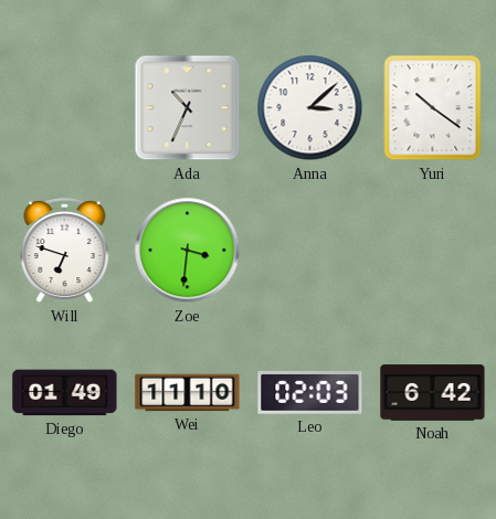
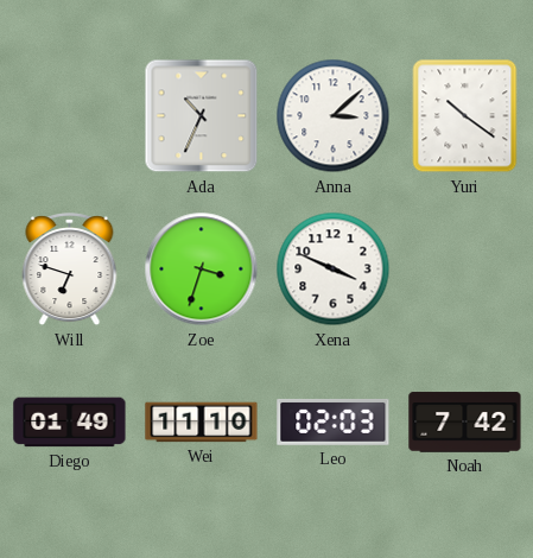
Zoe: 3:31 -> 3:33
Xena: none -> 3:49
Noah: 6:42 -> 7:42
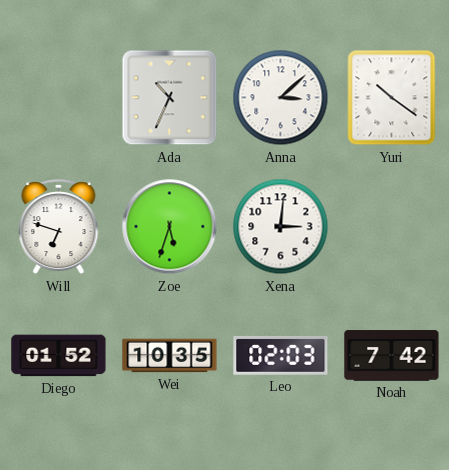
Zoe: 3:33 -> 5:33
Xena: 3:49 -> 3:01
Diego: 01:49 -> 01:52
Wei: 11:10 -> 10:35
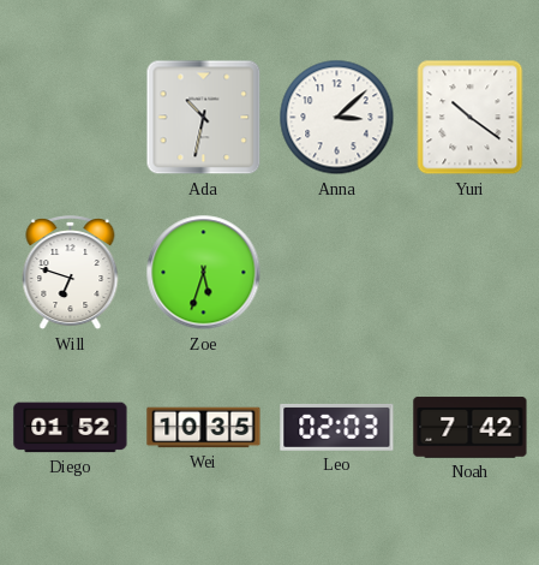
Ada: 10:34 -> 10:32
Xena: 3:01 -> none
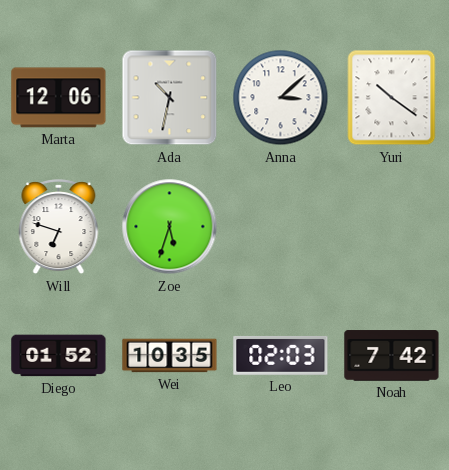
Marta: none -> 12:06
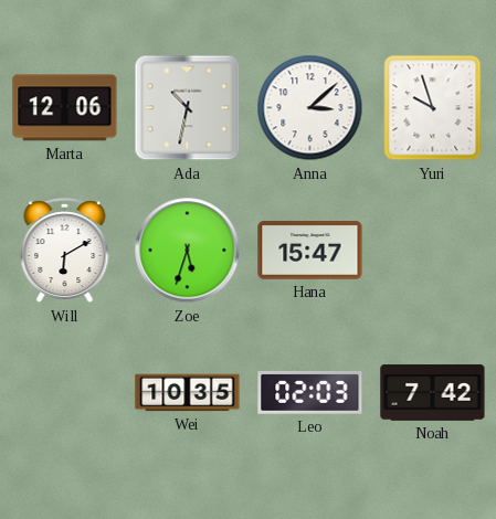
Yuri: 10:21 -> 9:57
Will: 6:48 -> 6:10
Hana: none -> 15:47
Diego: 01:52 -> none
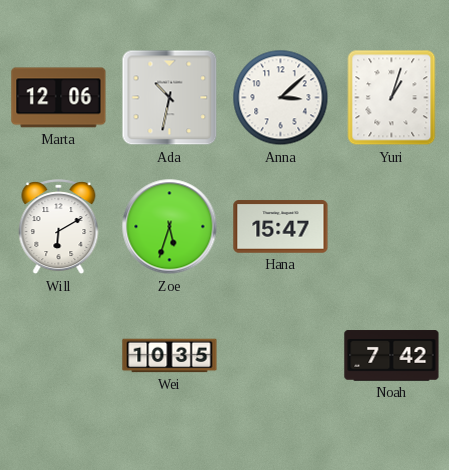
Yuri: 9:57 -> 1:03
Leo: 02:03 -> none
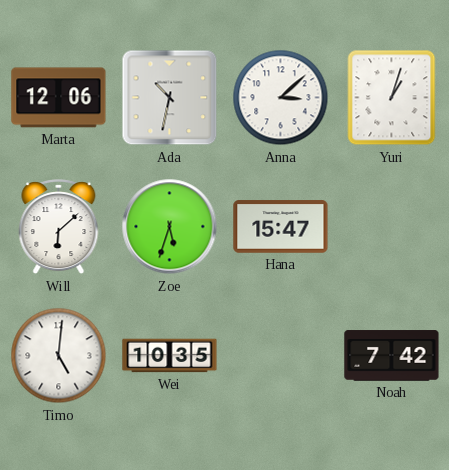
Will: 6:10 -> 6:08
Timo: none -> 5:01
